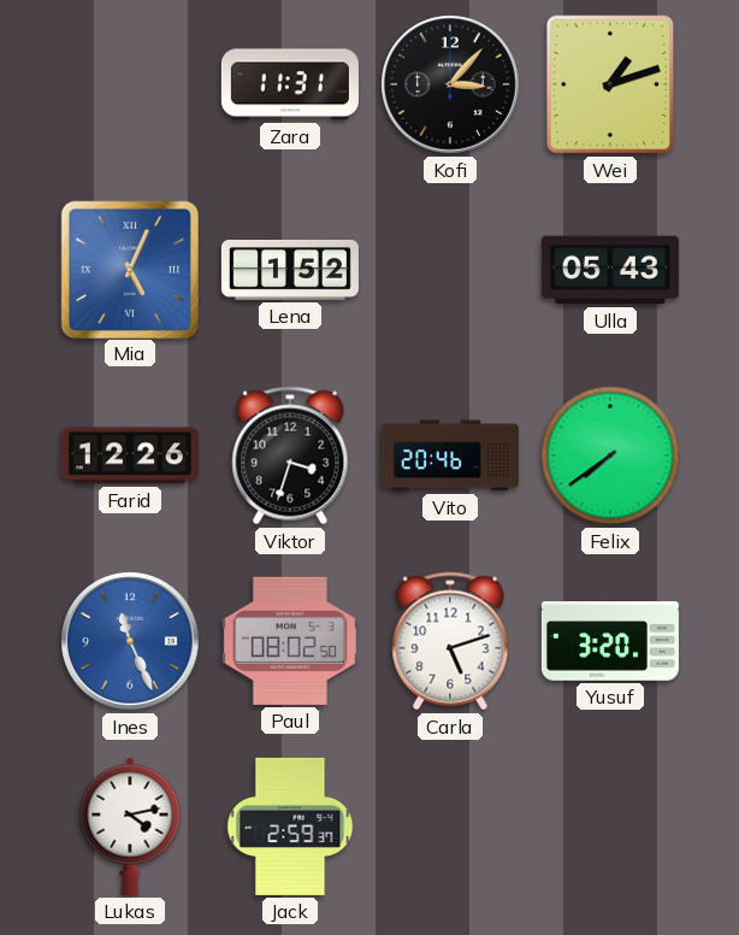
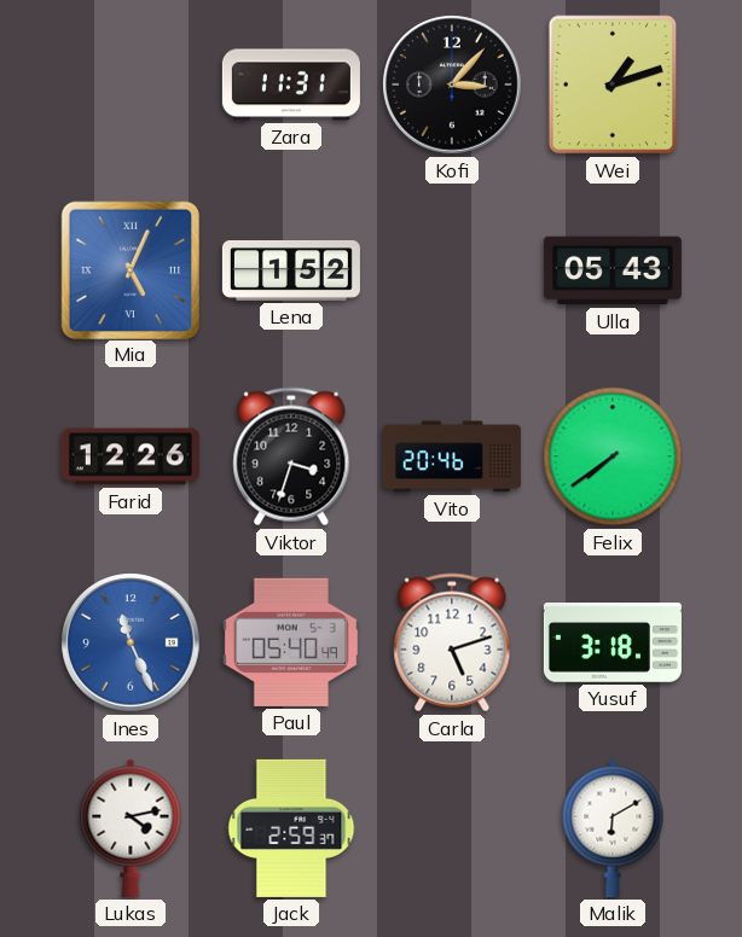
Paul: 08:02 -> 05:40
Yusuf: 3:20 -> 3:18
Malik: none -> 6:10
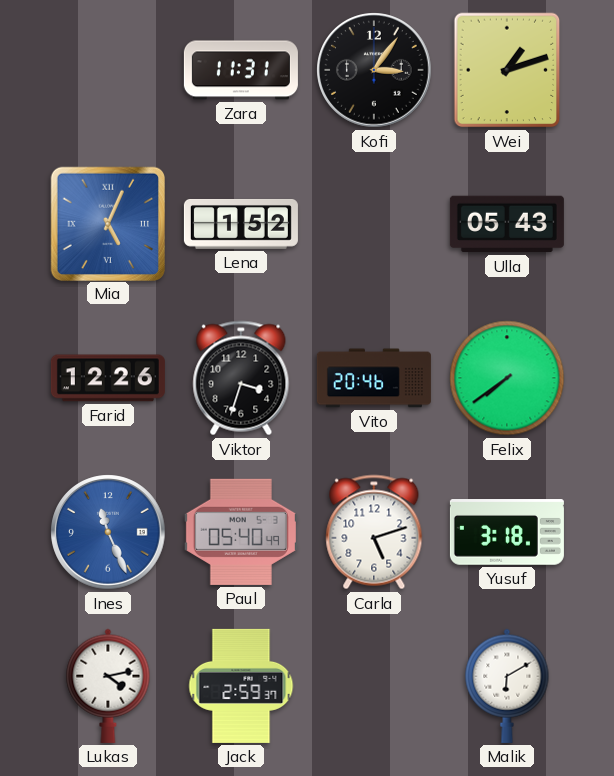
Kofi: 3:07 -> 3:06
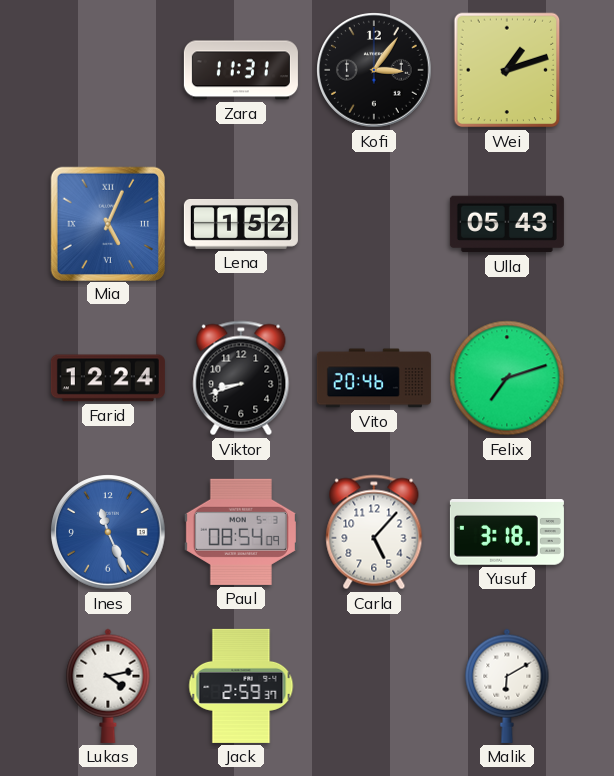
Farid: 12:26 -> 12:24
Viktor: 3:33 -> 8:42
Felix: 7:39 -> 7:12
Paul: 05:40 -> 08:54
Carla: 5:12 -> 5:07
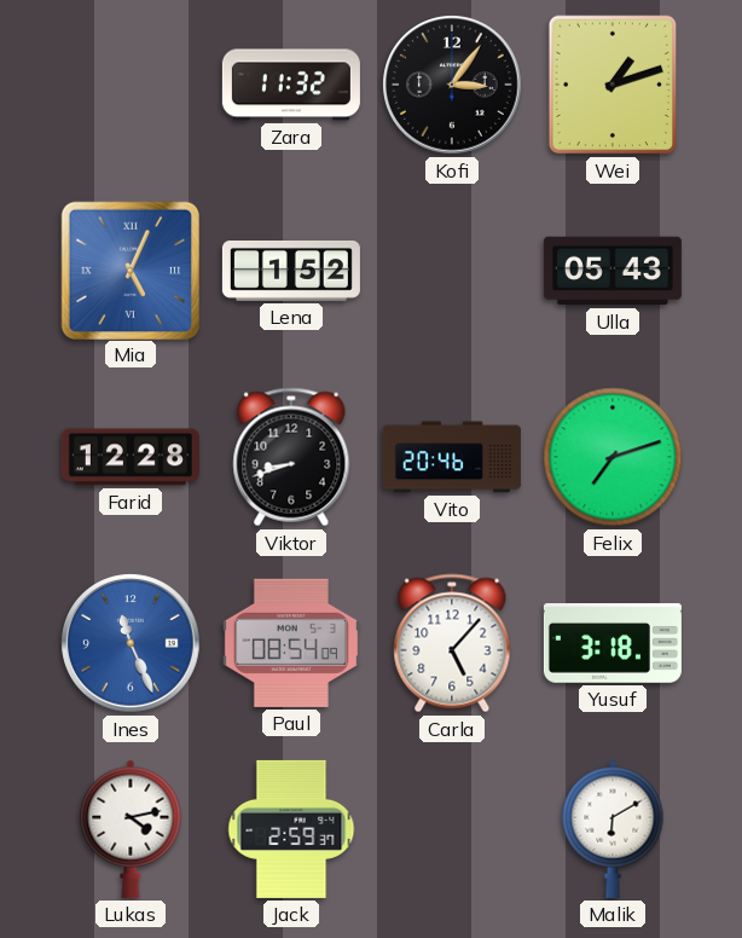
Zara: 11:31 -> 11:32
Farid: 12:24 -> 12:28
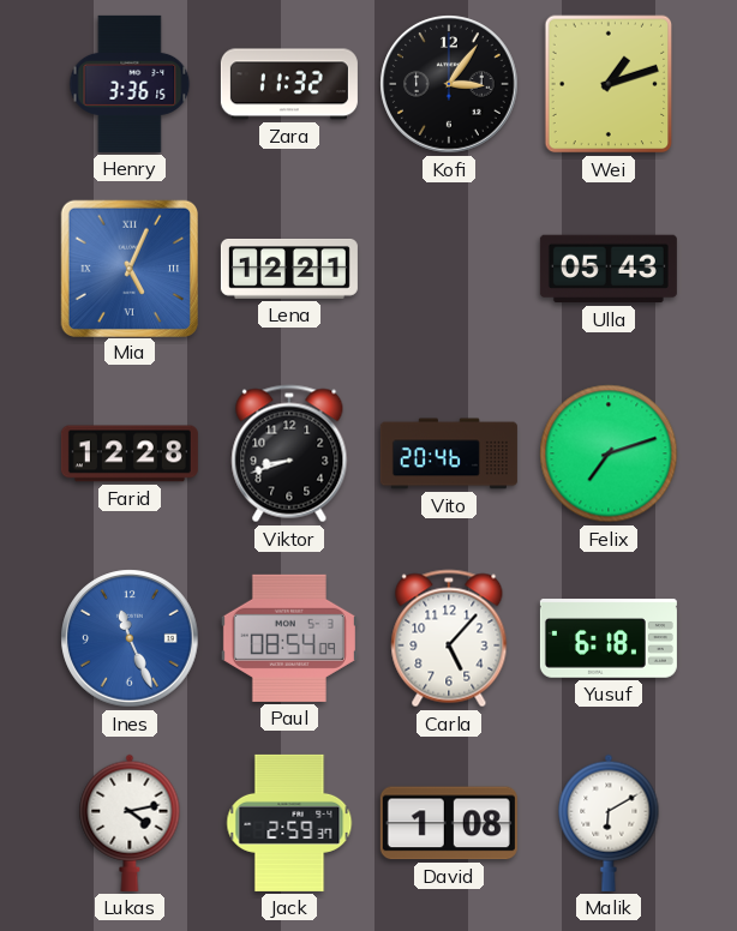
Henry: none -> 3:36
Lena: 1:52 -> 12:21
Yusuf: 3:18 -> 6:18
David: none -> 1:08
